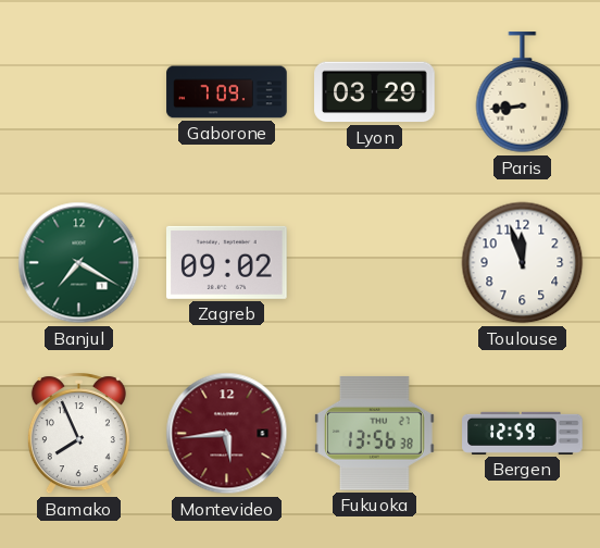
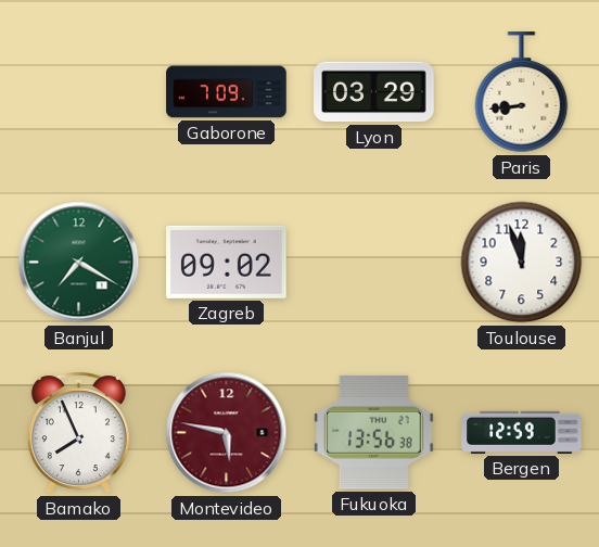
Montevideo: 5:44 -> 5:47
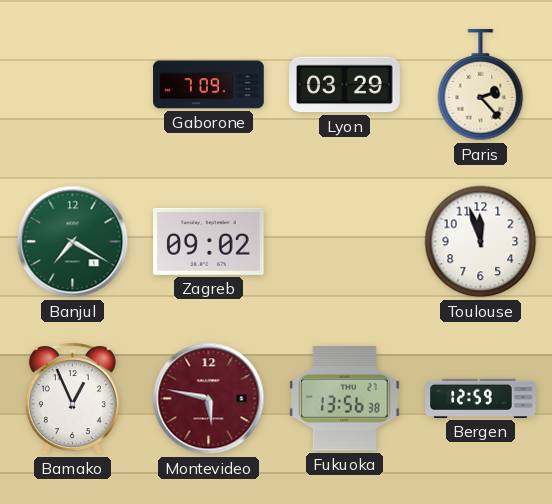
Paris: 8:44 -> 2:23
Bamako: 7:56 -> 12:56
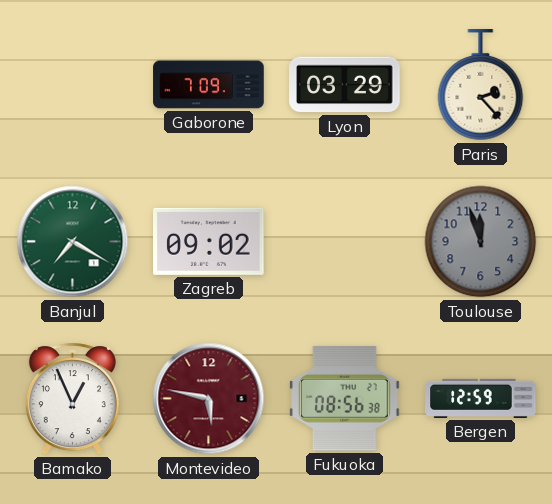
Toulouse dial: white -> grey
Fukuoka: 13:56 -> 08:56
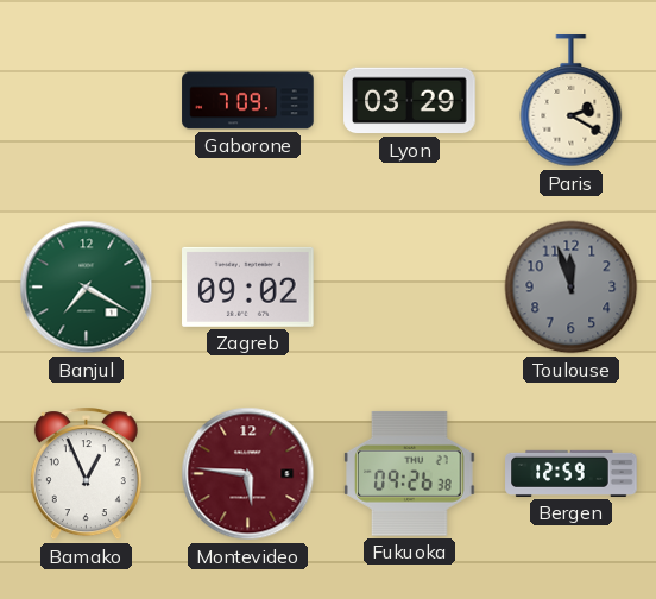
Paris: 2:23 -> 2:20
Montevideo: 5:47 -> 5:46
Fukuoka: 08:56 -> 09:26
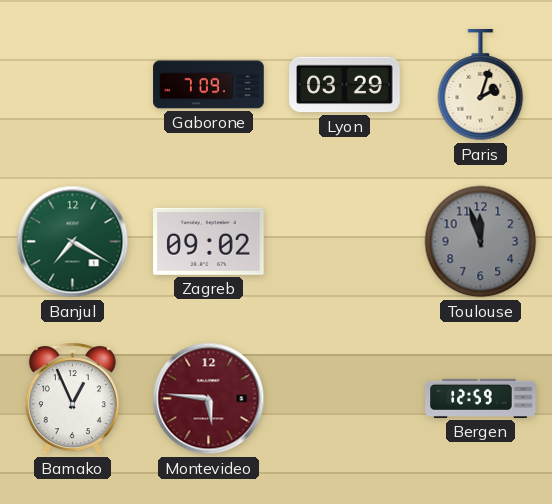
Paris: 2:20 -> 2:03
Fukuoka: 09:26 -> none
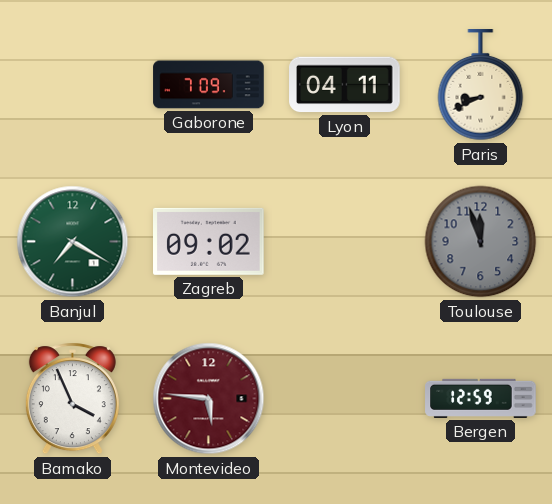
Lyon: 03:29 -> 04:11
Paris: 2:03 -> 8:41
Bamako: 12:56 -> 3:56
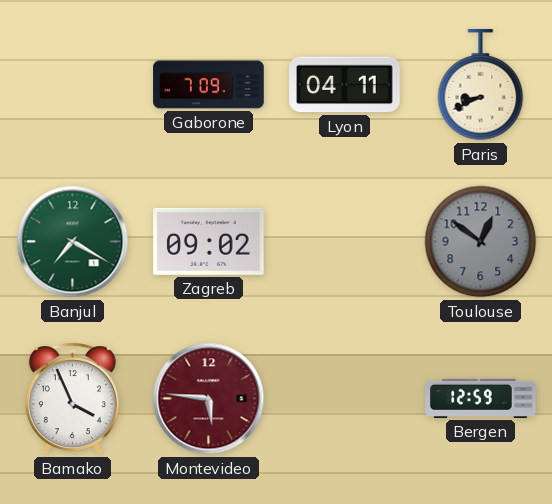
Toulouse: 11:57 -> 12:51
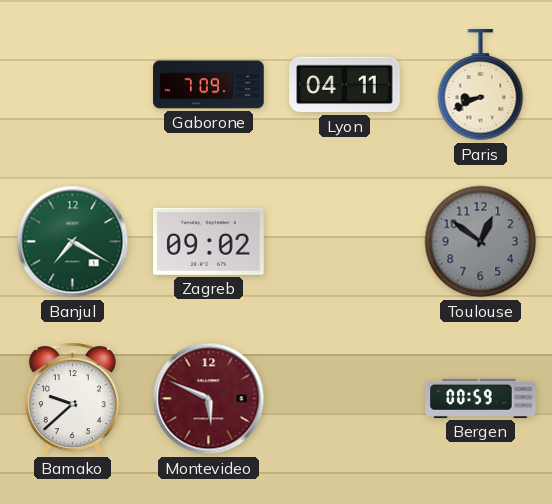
Bamako: 3:56 -> 9:38
Montevideo: 5:46 -> 5:49
Bergen: 12:59 -> 00:59
